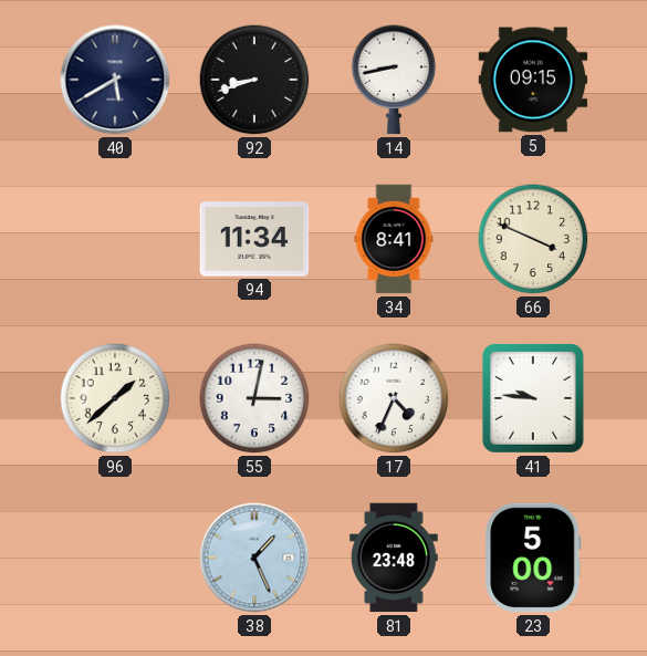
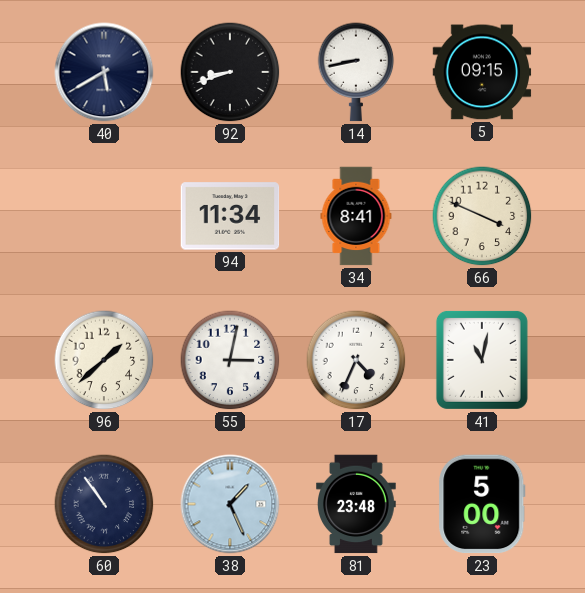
41: 9:46 -> 11:02
60: none -> 10:54
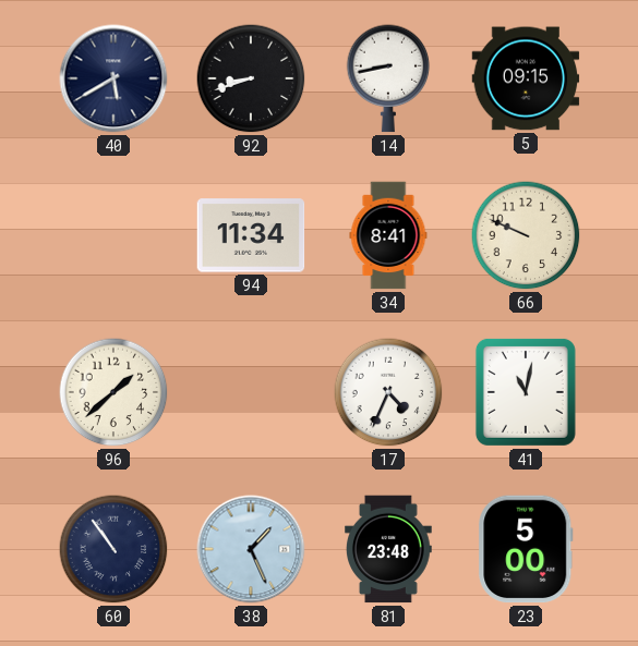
66: 3:49 -> 9:49
55: 3:02 -> none
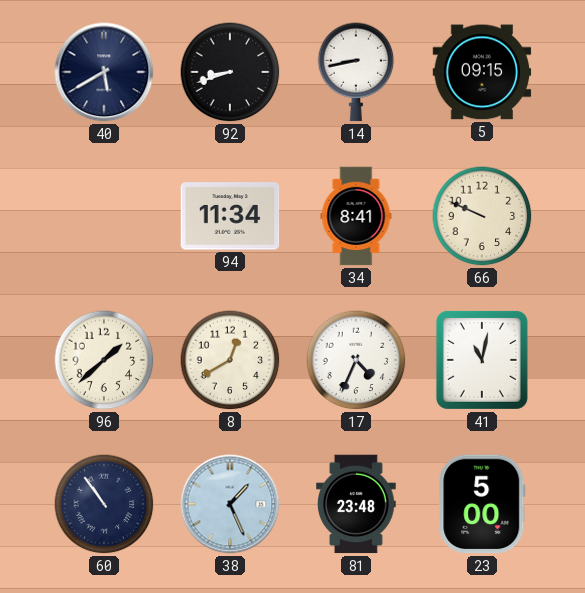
8: none -> 12:40
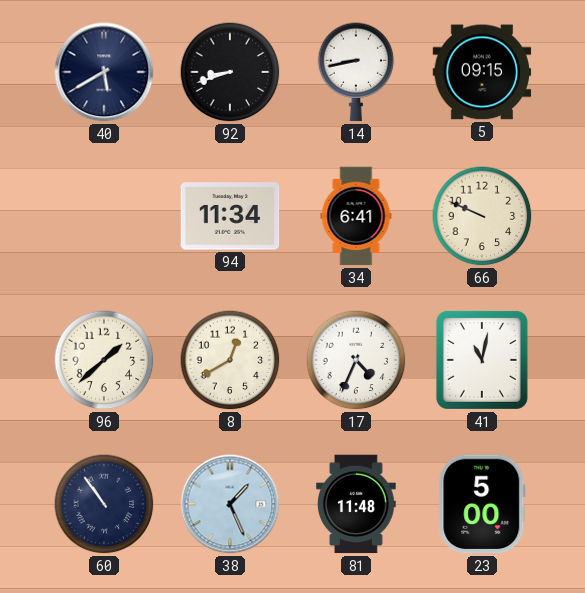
34: 8:41 -> 6:41
81: 23:48 -> 11:48
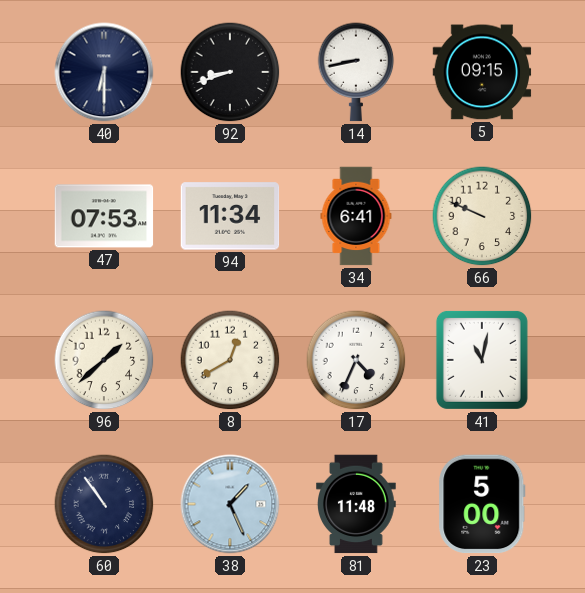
40: 5:40 -> 6:30
47: none -> 07:53
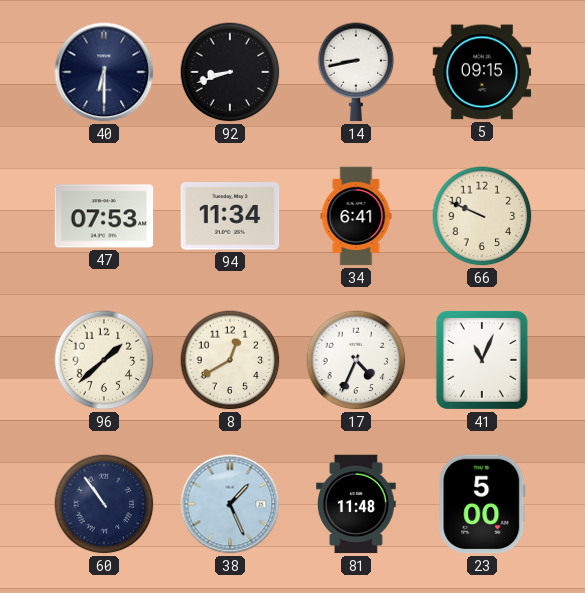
41: 11:02 -> 11:04
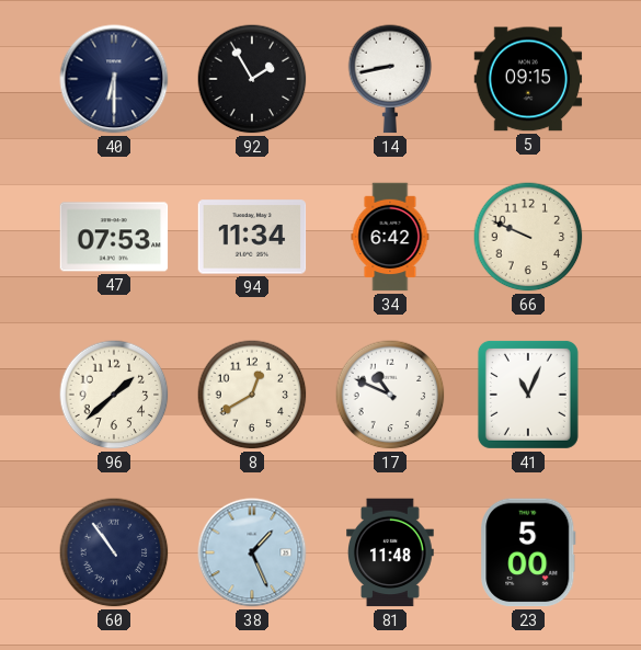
92: 8:42 -> 1:55
34: 6:41 -> 6:42
17: 4:34 -> 10:49
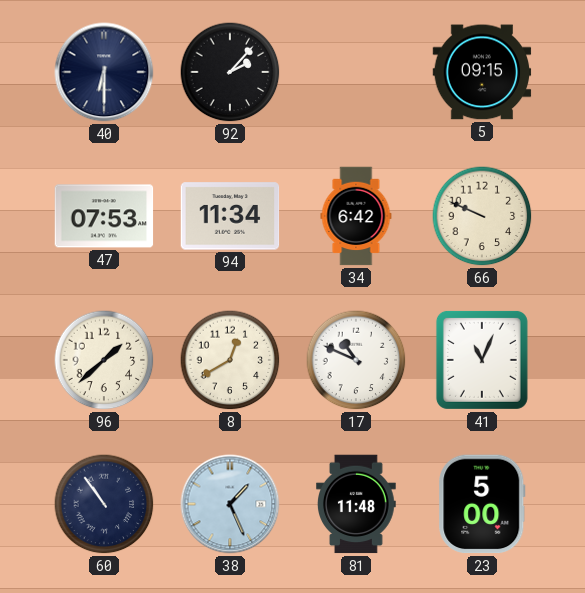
92: 1:55 -> 2:07
14: 8:43 -> none
